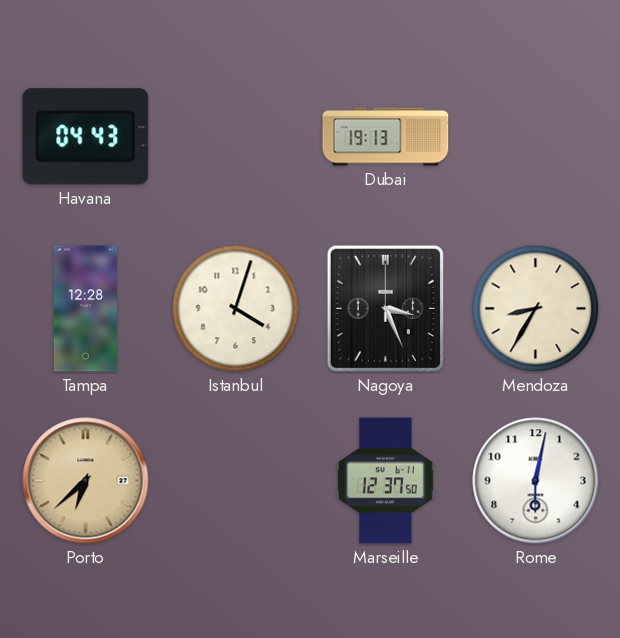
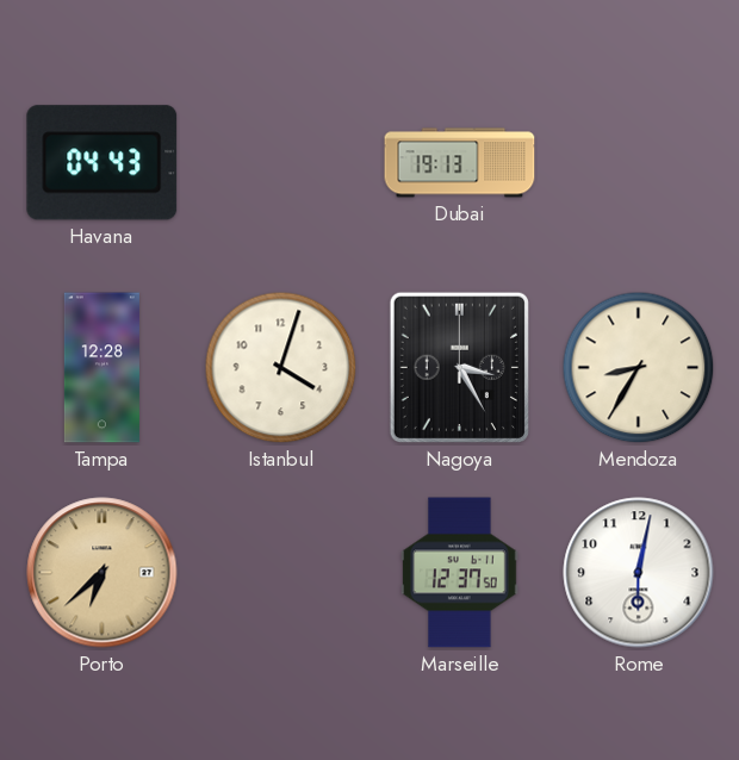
Nagoya: 3:26 -> 3:25
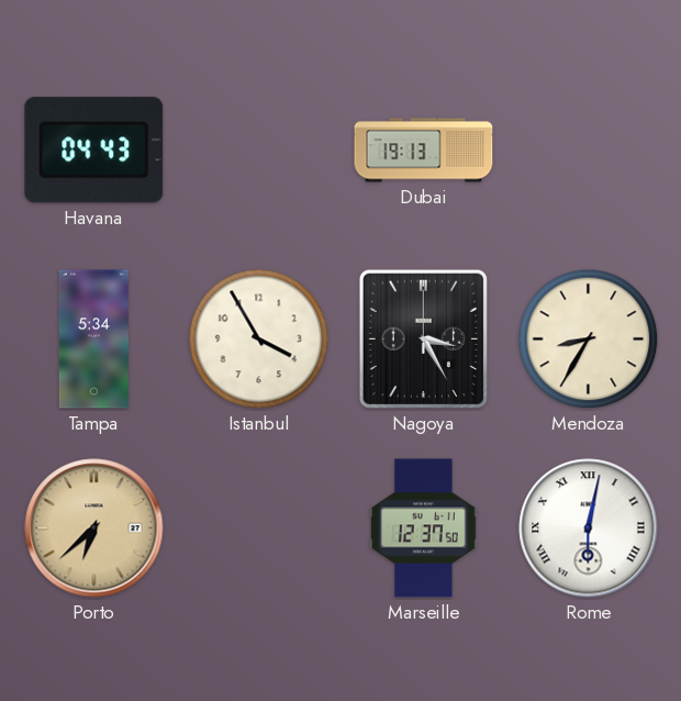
Tampa: 12:28 -> 5:34
Istanbul: 4:03 -> 3:55
Rome numerals: Arabic -> Roman
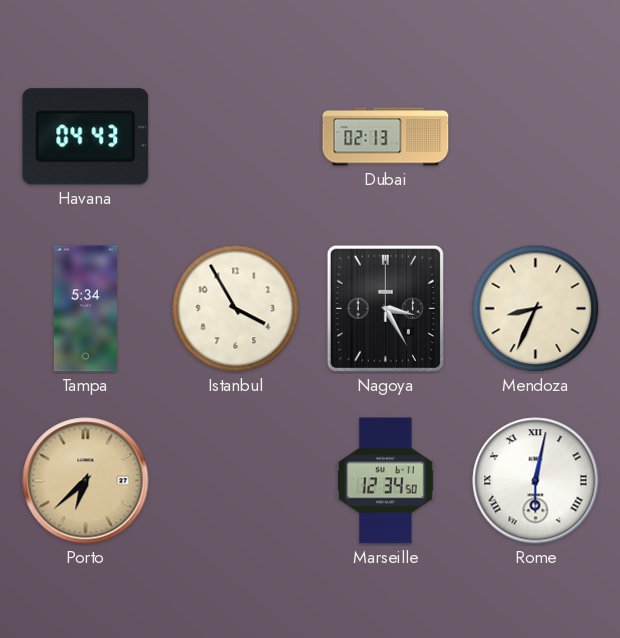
Dubai: 19:13 -> 02:13
Mendoza: 8:35 -> 8:34
Marseille: 12:37 -> 12:34
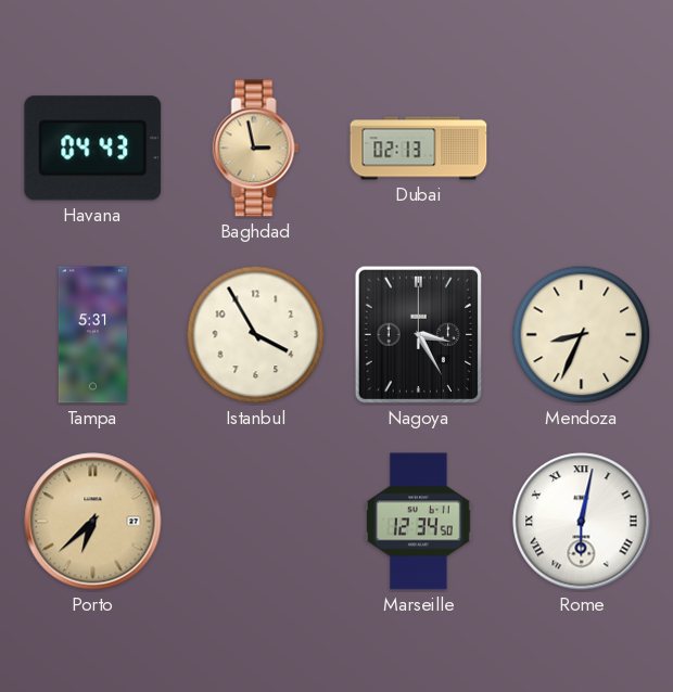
Baghdad: none -> 2:58
Tampa: 5:34 -> 5:31
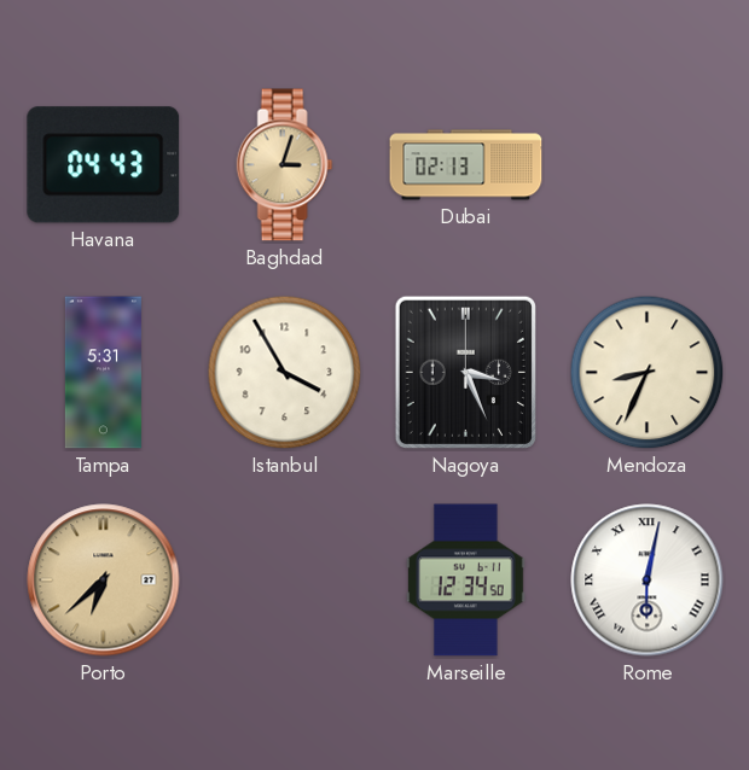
Baghdad: 2:58 -> 3:03
Nagoya: 3:25 -> 3:26
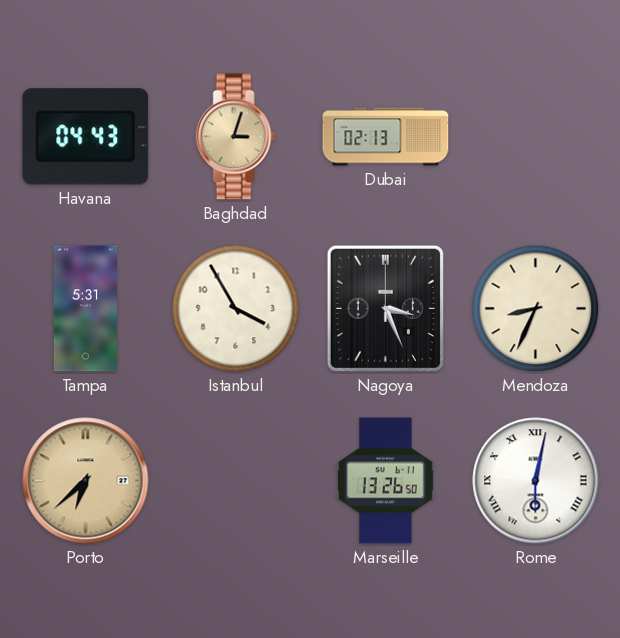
Marseille: 12:34 -> 13:26
